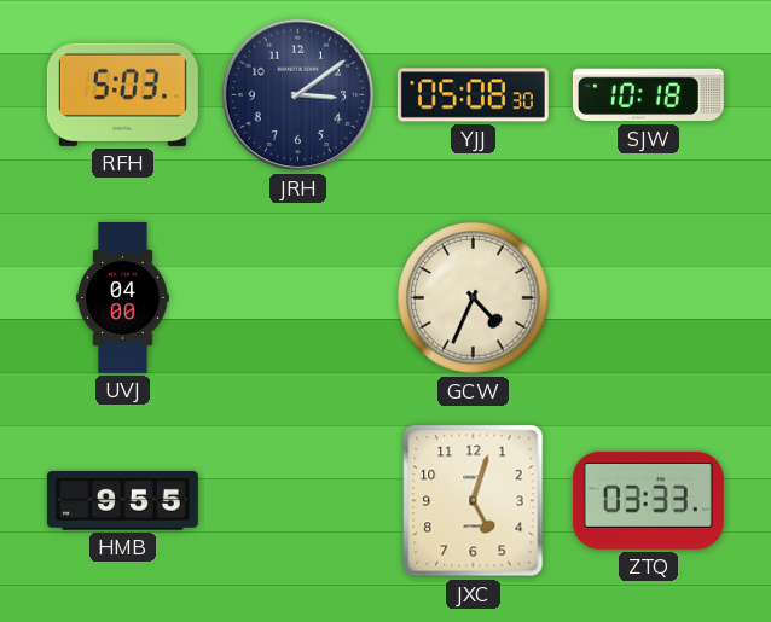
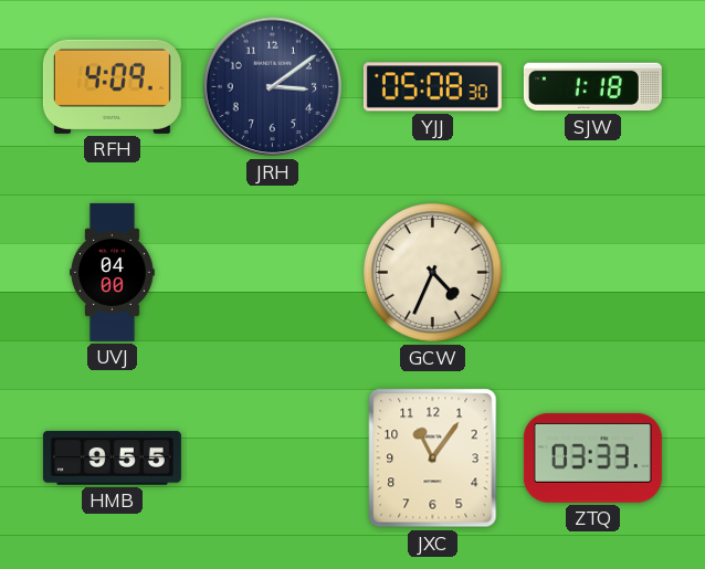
RFH: 5:03 -> 4:09
SJW: 10:18 -> 1:18
JXC: 5:03 -> 11:06
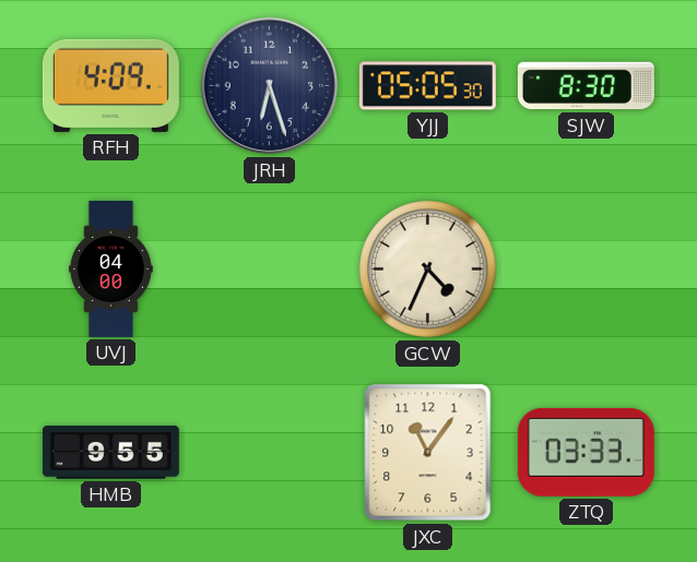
JRH: 3:09 -> 6:27
YJJ: 05:08 -> 05:05
SJW: 1:18 -> 8:30
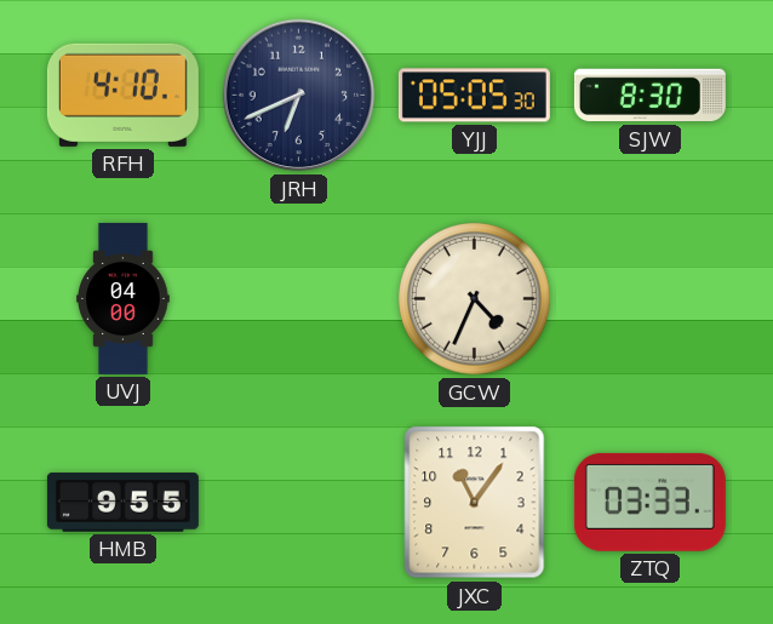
RFH: 4:09 -> 4:10
JRH: 6:27 -> 6:41
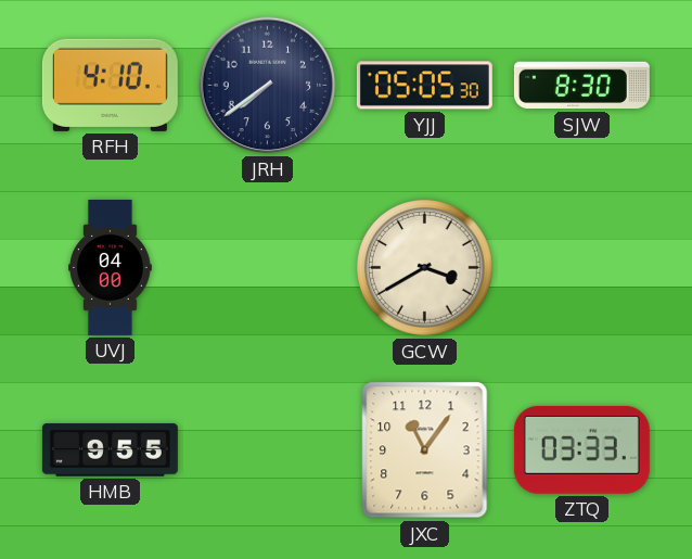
JRH: 6:41 -> 7:39
GCW: 4:34 -> 3:40
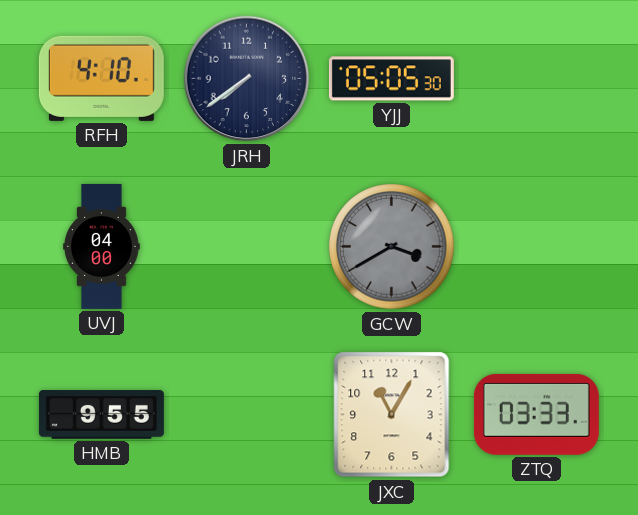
SJW: 8:30 -> none
GCW dial: cream -> grey
JXC: 11:06 -> 11:05
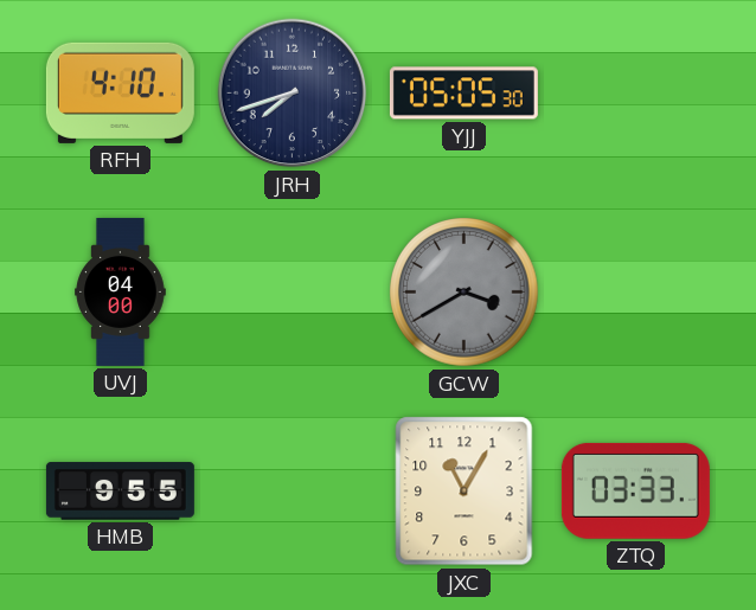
JRH: 7:39 -> 7:42
